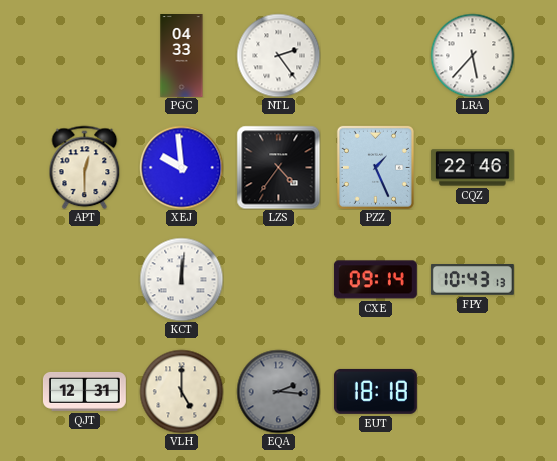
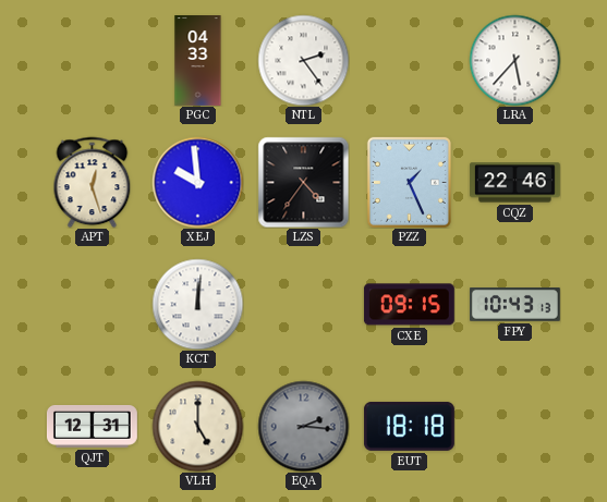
APT: 12:30 -> 12:27
CXE: 09:14 -> 09:15
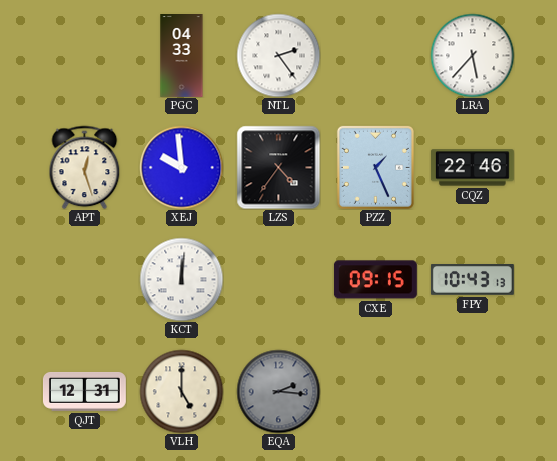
EUT: 18:18 -> none
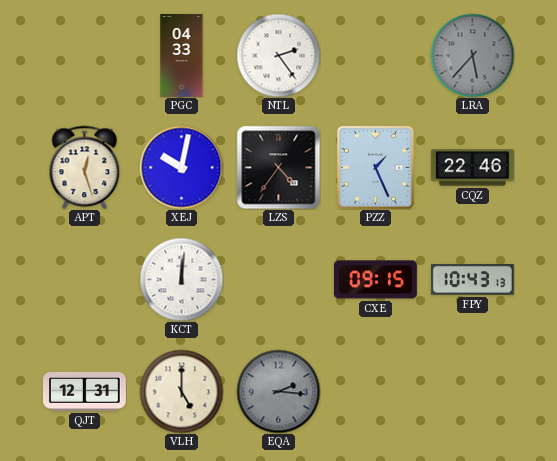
LRA dial: white -> grey
XEJ: 9:59 -> 10:02
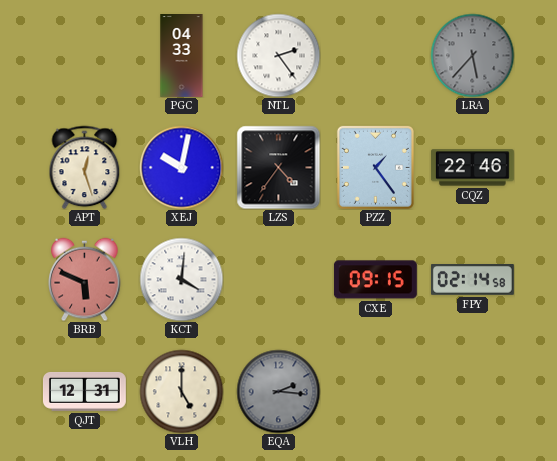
PZZ: 1:26 -> 1:24
BRB: none -> 5:49
KCT: 12:01 -> 4:01
FPY: 10:43 -> 02:14
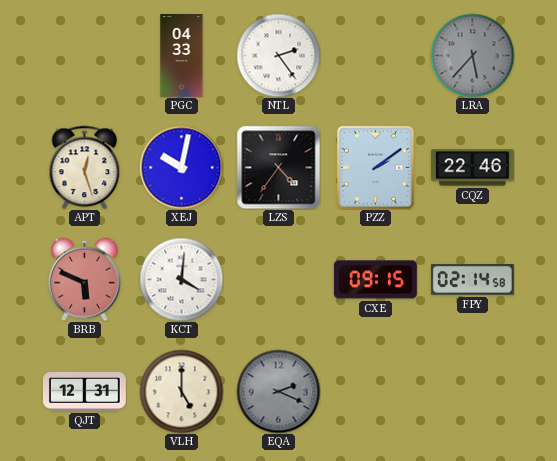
PZZ: 1:24 -> 2:09
EQA: 2:16 -> 2:19
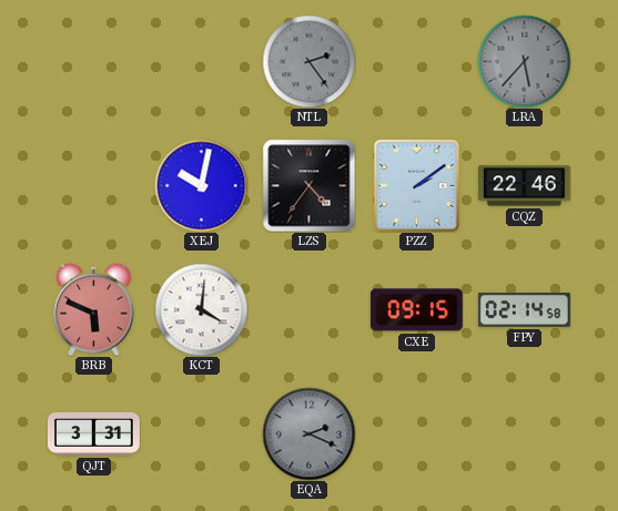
PGC: 04:33 -> none
NTL dial: white -> grey
APT: 12:27 -> none
QJT: 12:31 -> 3:31
VLH: 5:00 -> none
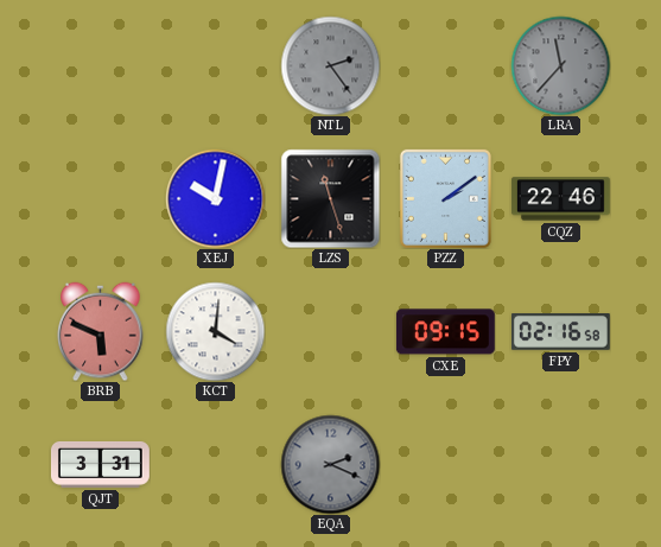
LRA: 5:37 -> 11:37
LZS: 4:36 -> 11:27
FPY: 02:14 -> 02:16
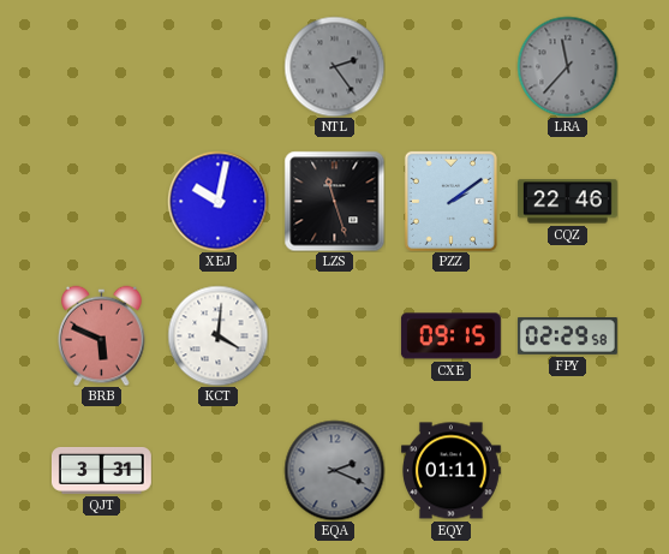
FPY: 02:16 -> 02:29
EQY: none -> 01:11
